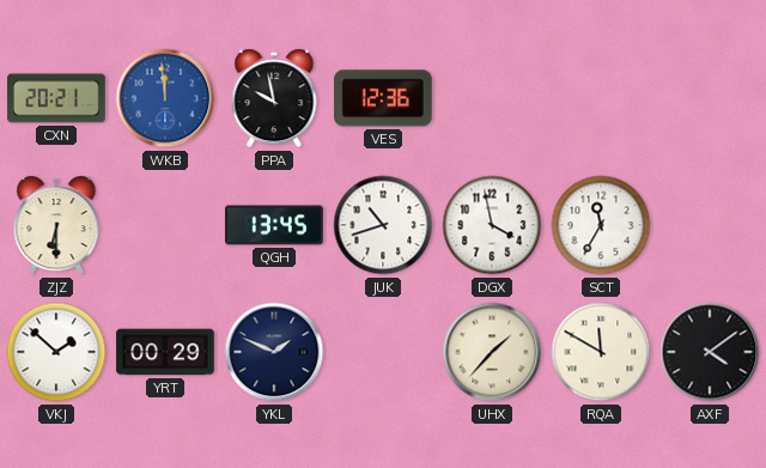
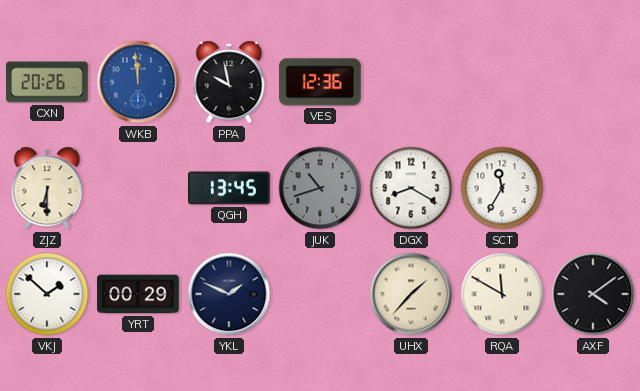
CXN: 20:21 -> 20:26
JUK dial: white -> grey
DGX: 3:58 -> 8:20
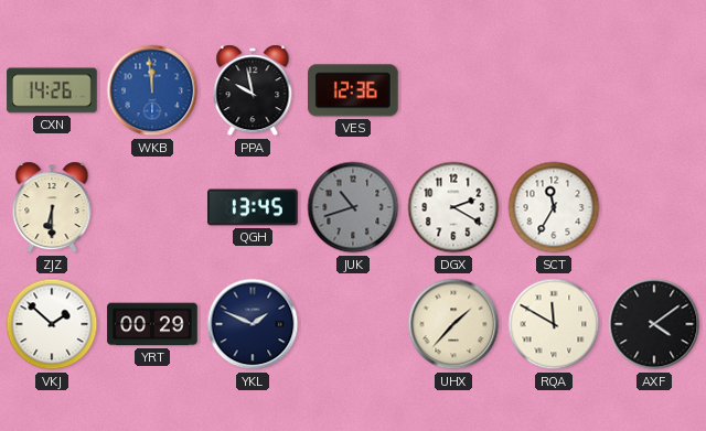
CXN: 20:26 -> 14:26
DGX: 8:20 -> 2:20
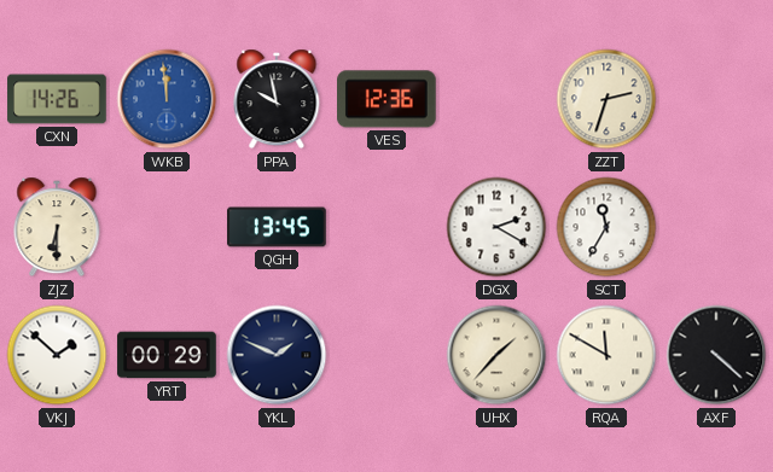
ZZT: none -> 2:33
JUK: 10:42 -> none
AXF: 4:09 -> 4:22
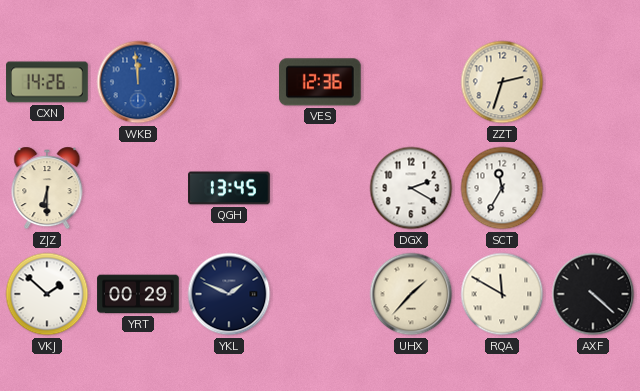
PPA: 9:58 -> none
